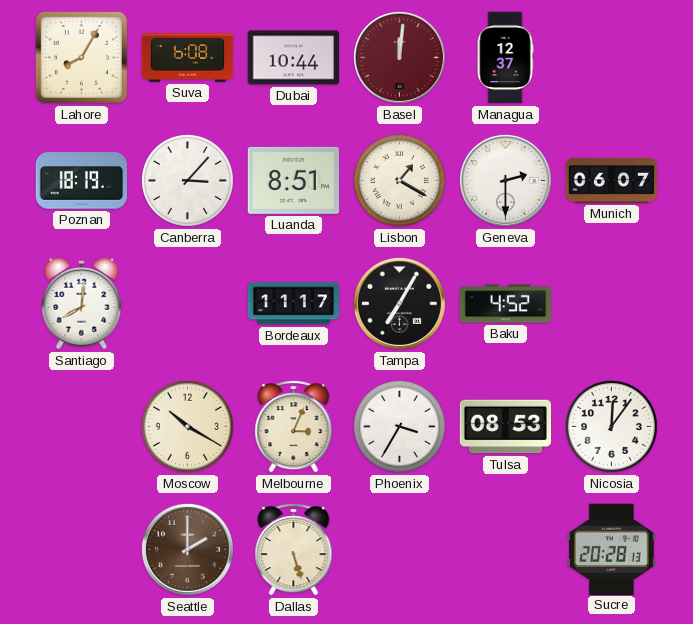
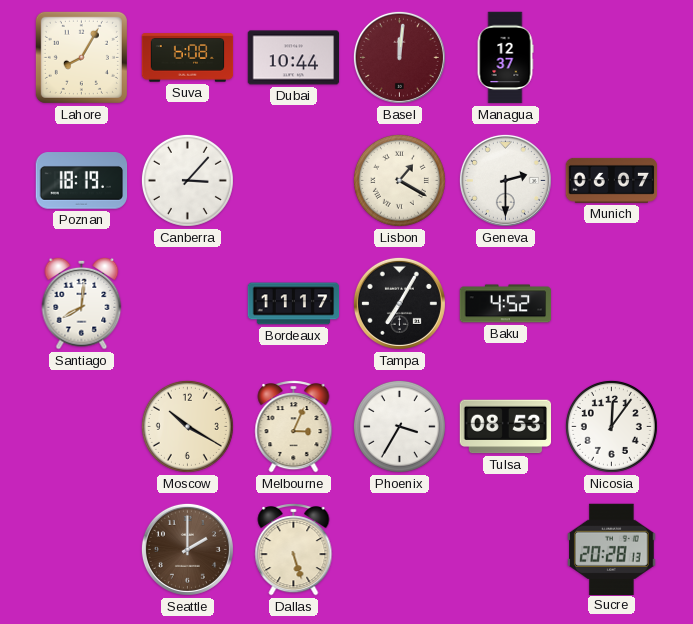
Luanda: 8:51 -> none
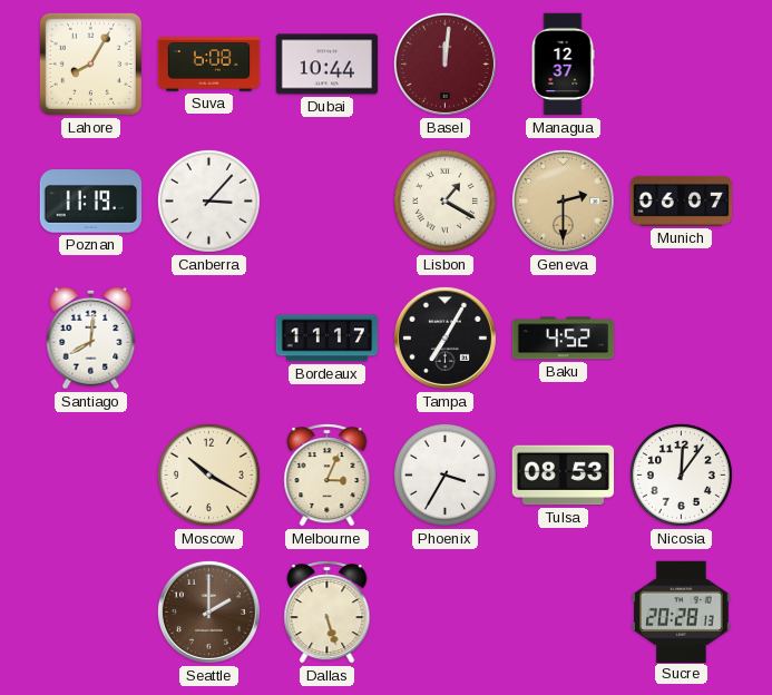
Poznan: 18:19 -> 11:19
Geneva dial: white -> champagne
